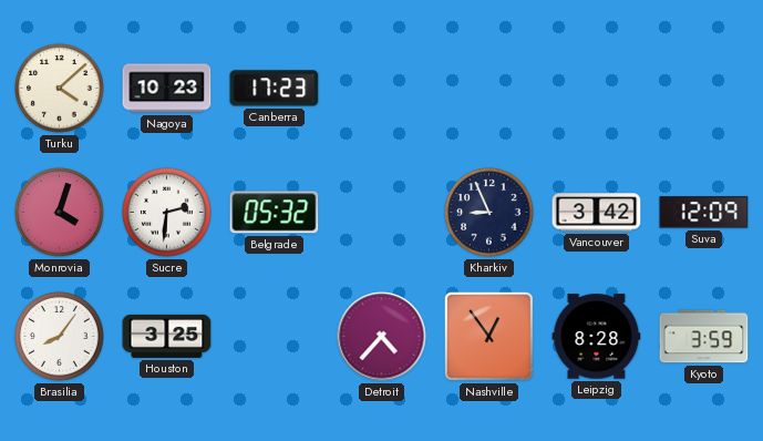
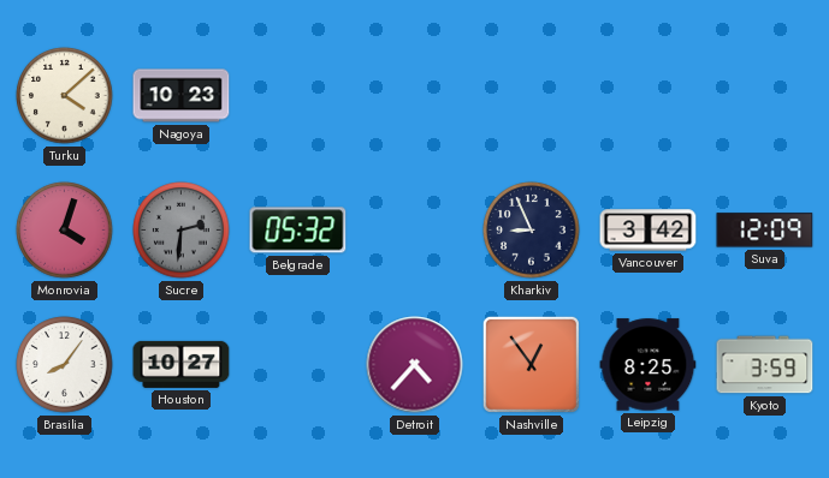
Canberra: 17:23 -> none
Sucre dial: white -> grey
Houston: 3:25 -> 10:27
Leipzig: 8:28 -> 8:25
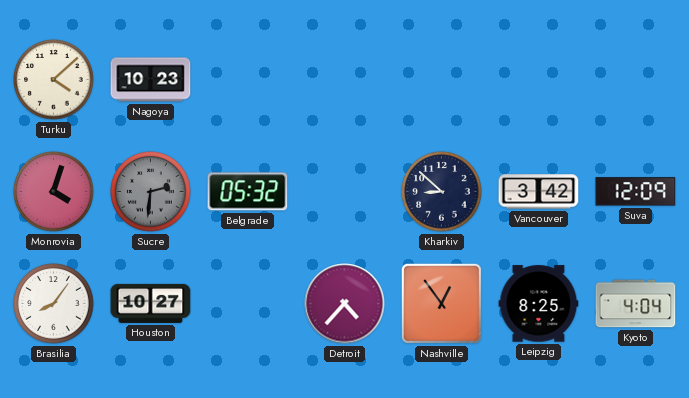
Kharkiv: 8:56 -> 8:52
Kyoto: 3:59 -> 4:04
